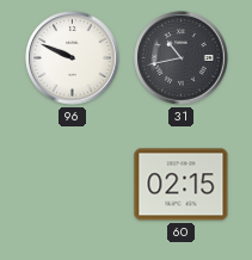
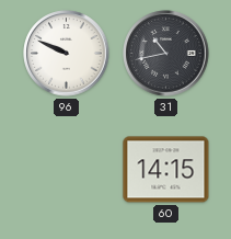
60: 02:15 -> 14:15
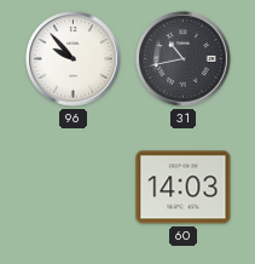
96: 9:49 -> 9:53
60: 14:15 -> 14:03
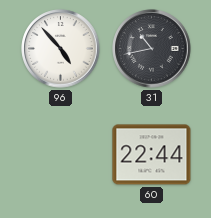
96: 9:53 -> 4:53
60: 14:03 -> 22:44
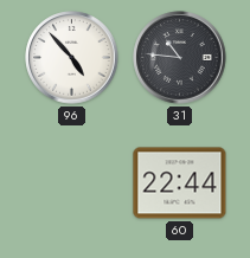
31: 10:43 -> 10:46
